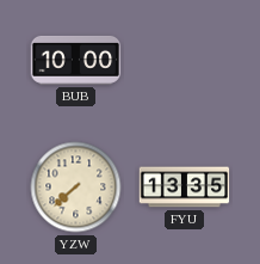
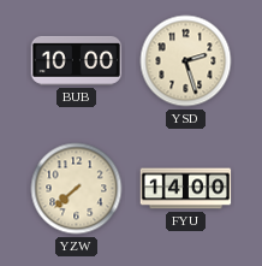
YSD: none -> 2:27
FYU: 13:35 -> 14:00
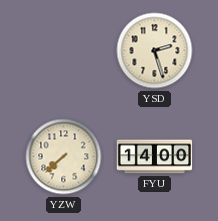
BUB: 10:00 -> none
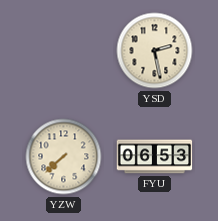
YSD: 2:27 -> 2:28
FYU: 14:00 -> 06:53
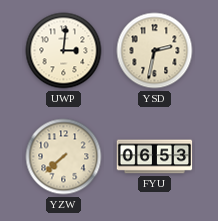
UWP: none -> 3:01
YSD: 2:28 -> 2:32
